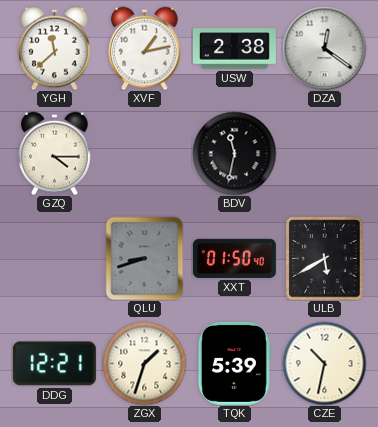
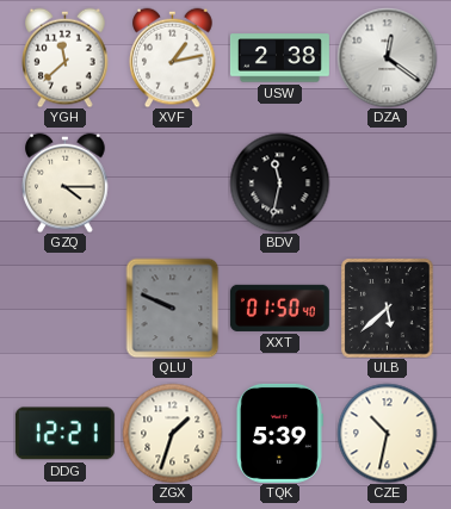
QLU: 8:42 -> 9:49
ULB: 5:40 -> 5:38
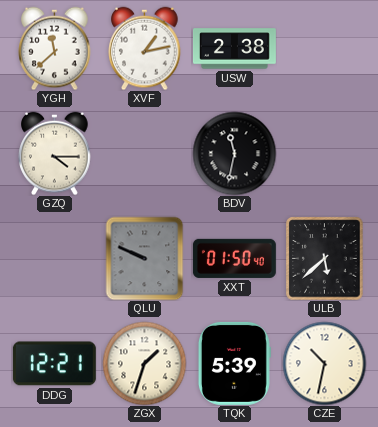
DZA: 12:21 -> none
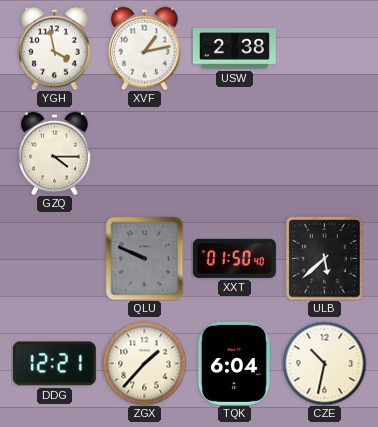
YGH: 11:38 -> 3:58
BDV: 11:32 -> none
ZGX: 1:33 -> 1:37
TQK: 5:39 -> 6:04
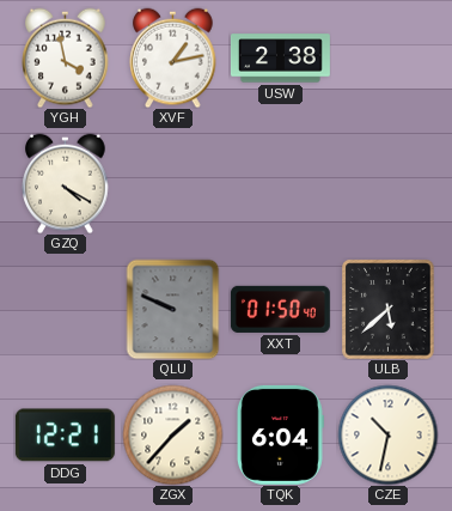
GZQ: 4:15 -> 4:20
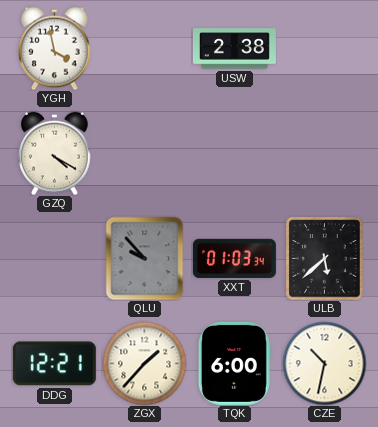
XVF: 1:13 -> none
QLU: 9:49 -> 9:53
XXT: 01:50 -> 01:03
TQK: 6:04 -> 6:00
